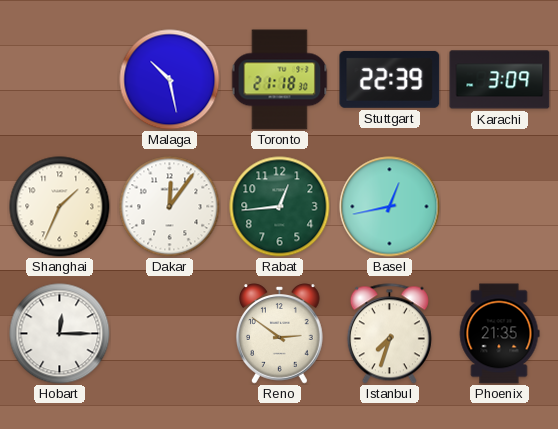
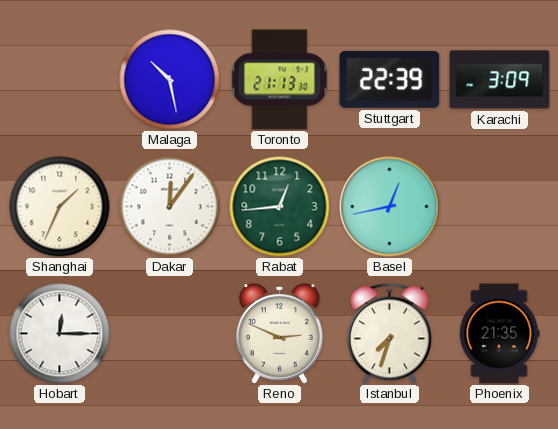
Toronto: 21:18 -> 21:13
Reno: 2:51 -> 2:49
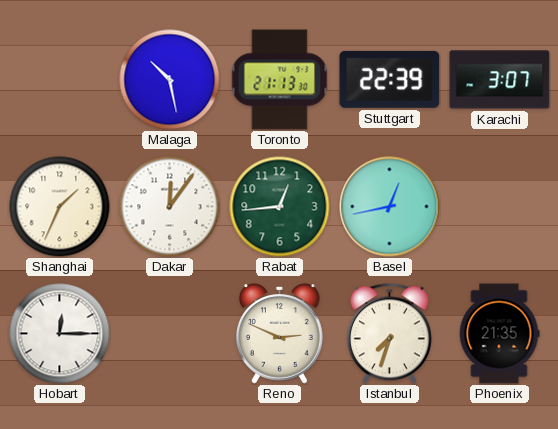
Karachi: 3:09 -> 3:07
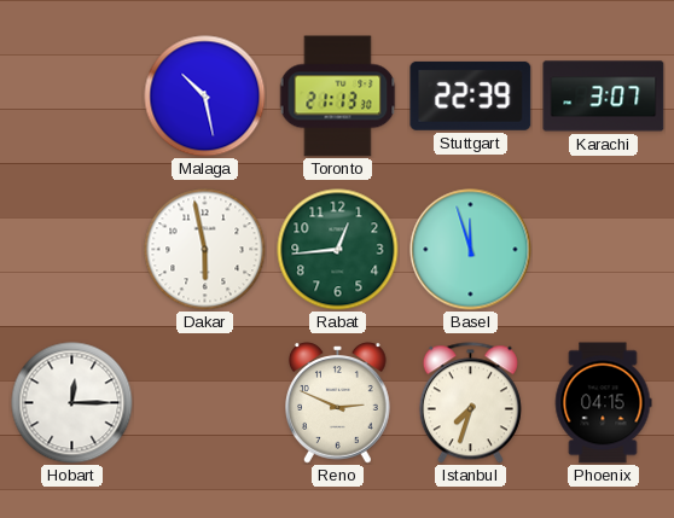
Shanghai: 1:34 -> none
Dakar: 12:06 -> 5:58
Basel: 12:43 -> 11:57
Phoenix: 21:35 -> 04:15
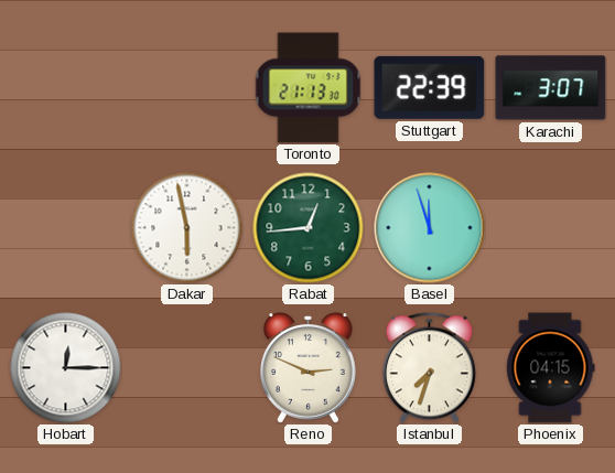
Malaga: 10:28 -> none
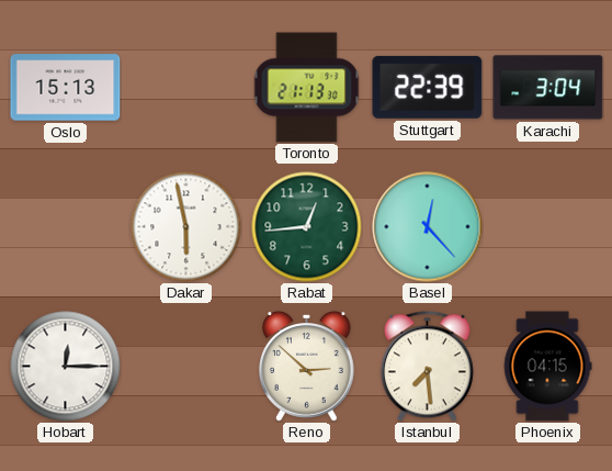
Oslo: none -> 15:13
Karachi: 3:07 -> 3:04
Basel: 11:57 -> 12:23
Reno: 2:49 -> 2:52
Istanbul: 7:33 -> 7:29
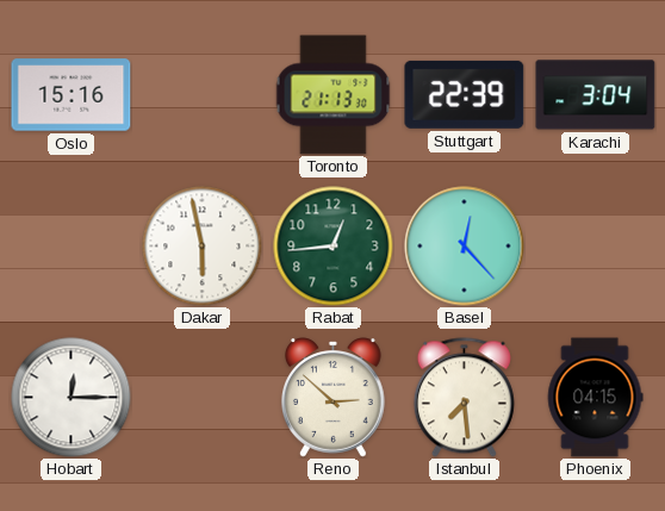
Oslo: 15:13 -> 15:16
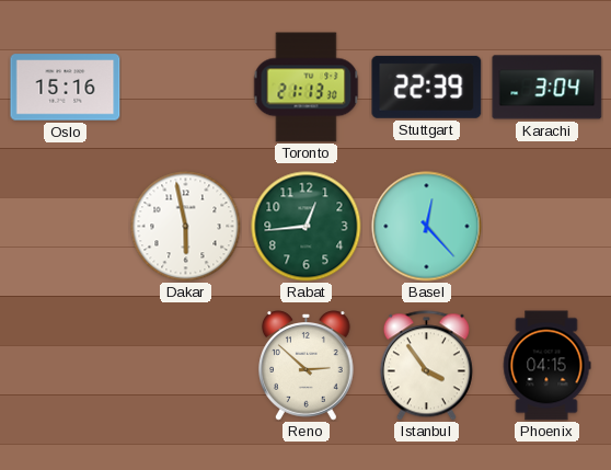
Hobart: 12:15 -> none
Istanbul: 7:29 -> 3:54
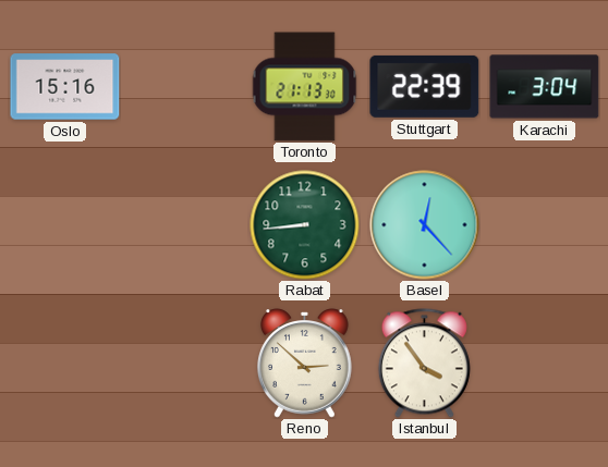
Dakar: 5:58 -> none
Rabat: 12:44 -> 8:44
Phoenix: 04:15 -> none
